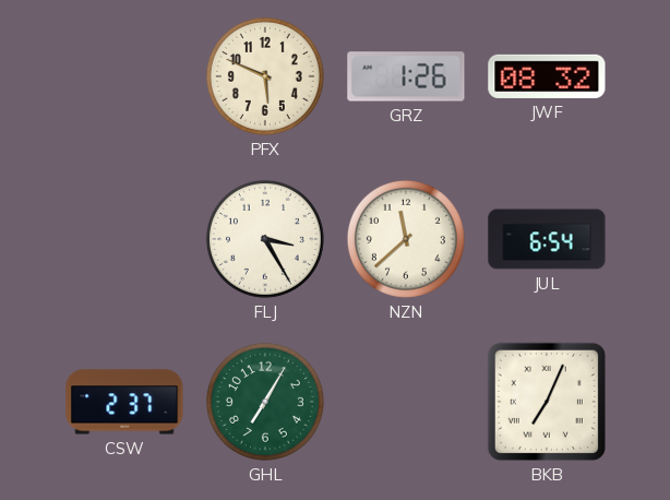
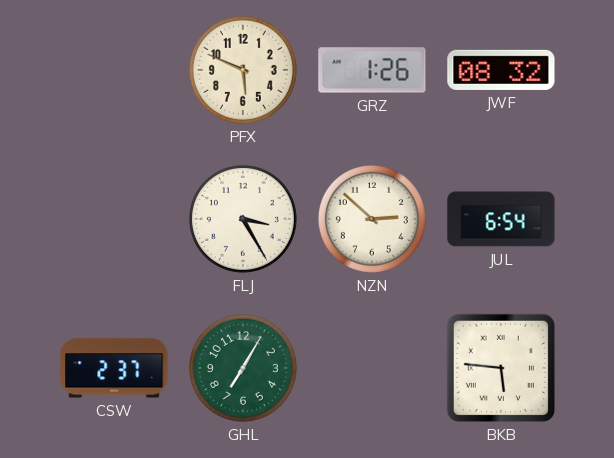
NZN: 11:38 -> 2:52
BKB: 7:04 -> 5:46
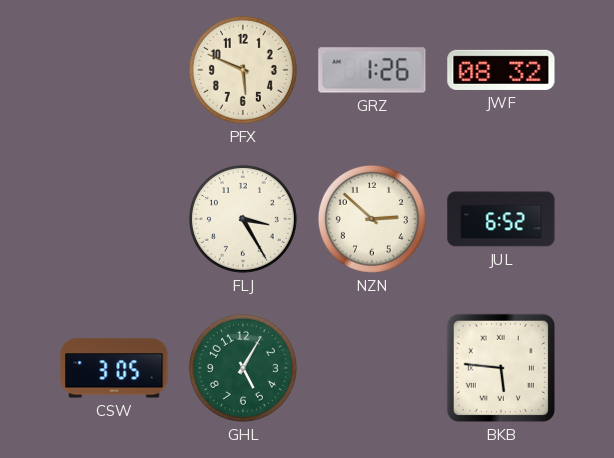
JUL: 6:54 -> 6:52
CSW: 2:37 -> 3:05
GHL: 7:05 -> 5:05
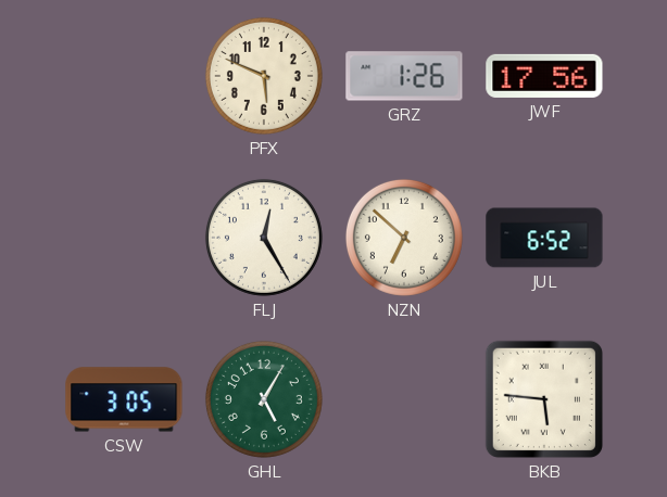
JWF: 08:32 -> 17:56
FLJ: 3:25 -> 12:25
NZN: 2:52 -> 6:52
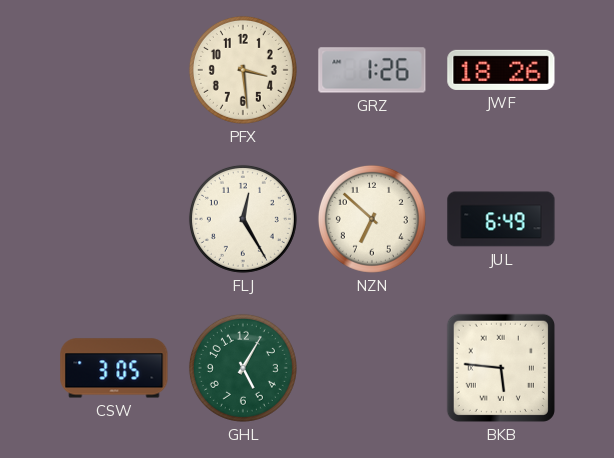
PFX: 5:49 -> 3:29
JWF: 17:56 -> 18:26
JUL: 6:52 -> 6:49
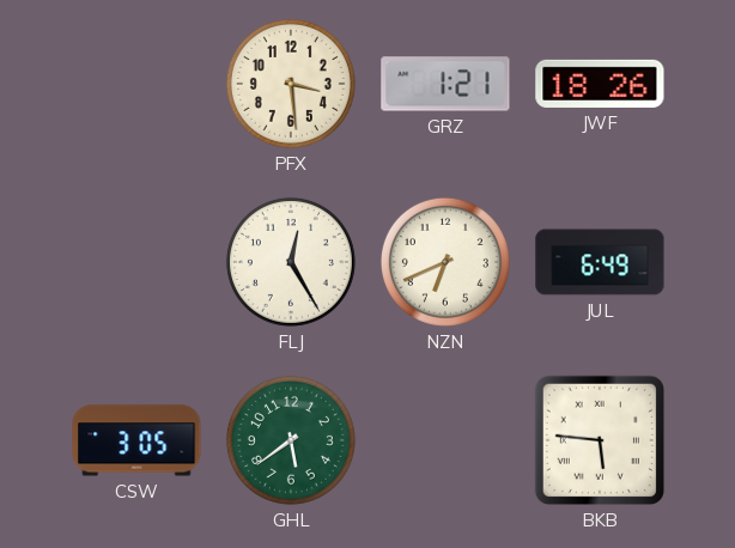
GRZ: 1:26 -> 1:21
NZN: 6:52 -> 6:41
GHL: 5:05 -> 5:39
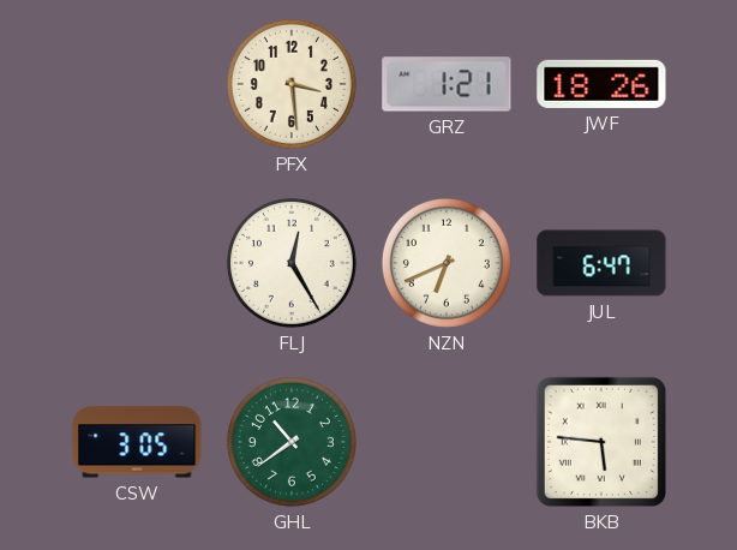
JUL: 6:49 -> 6:47
GHL: 5:39 -> 10:39
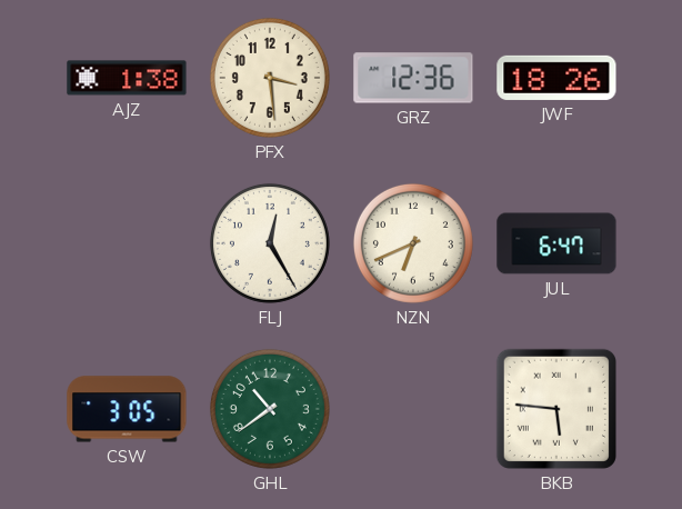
AJZ: none -> 1:38
GRZ: 1:21 -> 12:36
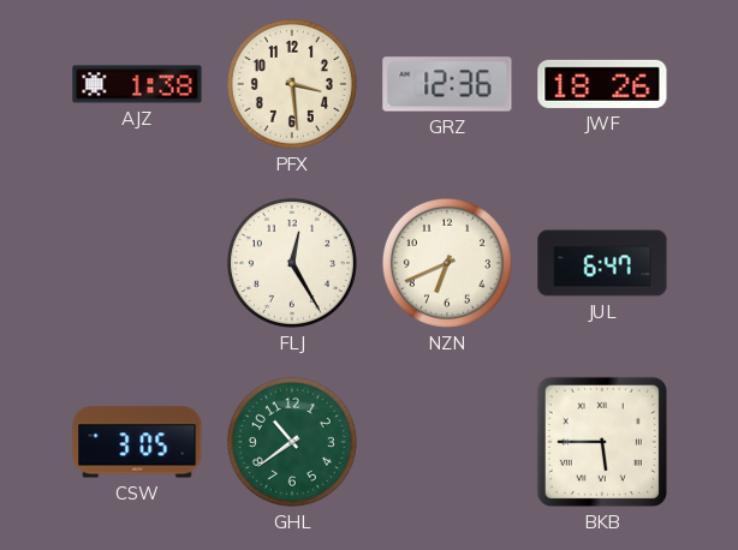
BKB: 5:46 -> 5:45
